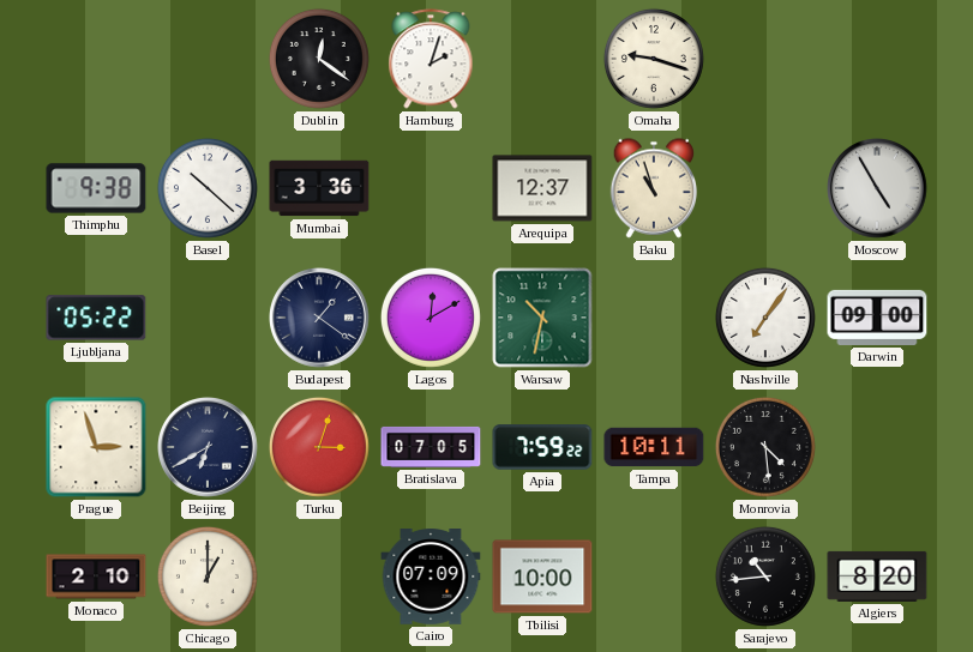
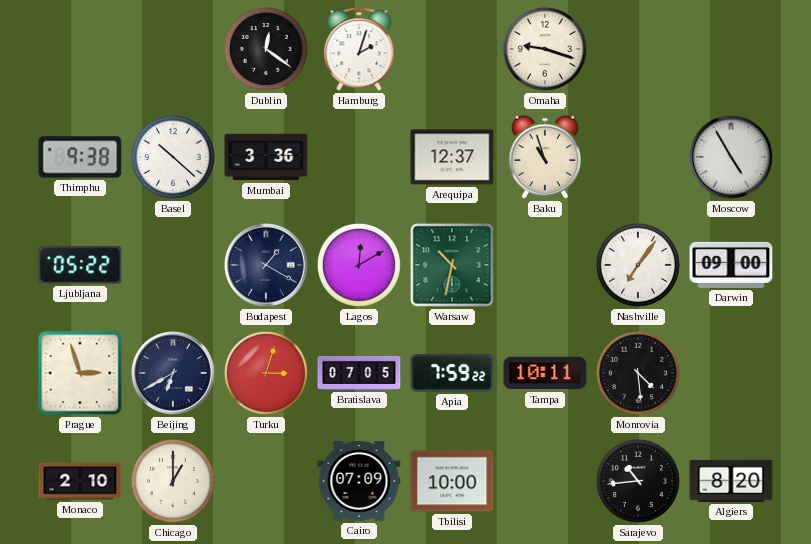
Budapest: 1:21 -> 1:20
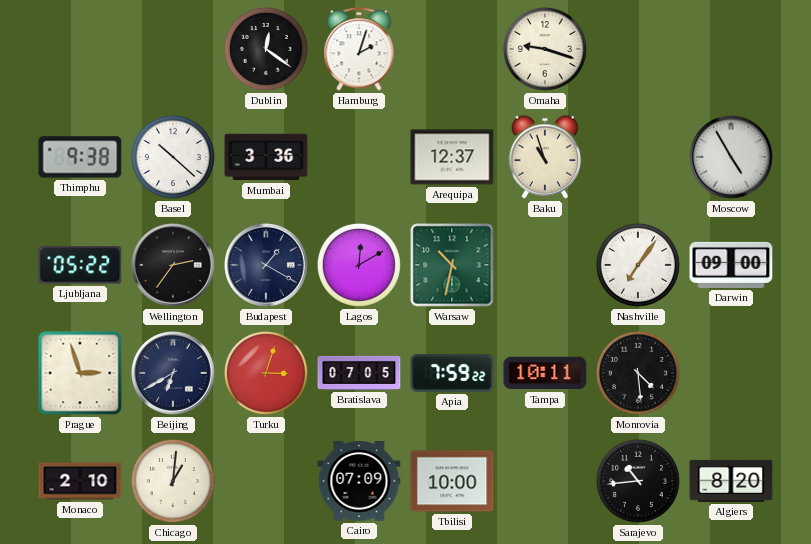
Wellington: none -> 2:36
Chicago: 1:00 -> 1:01
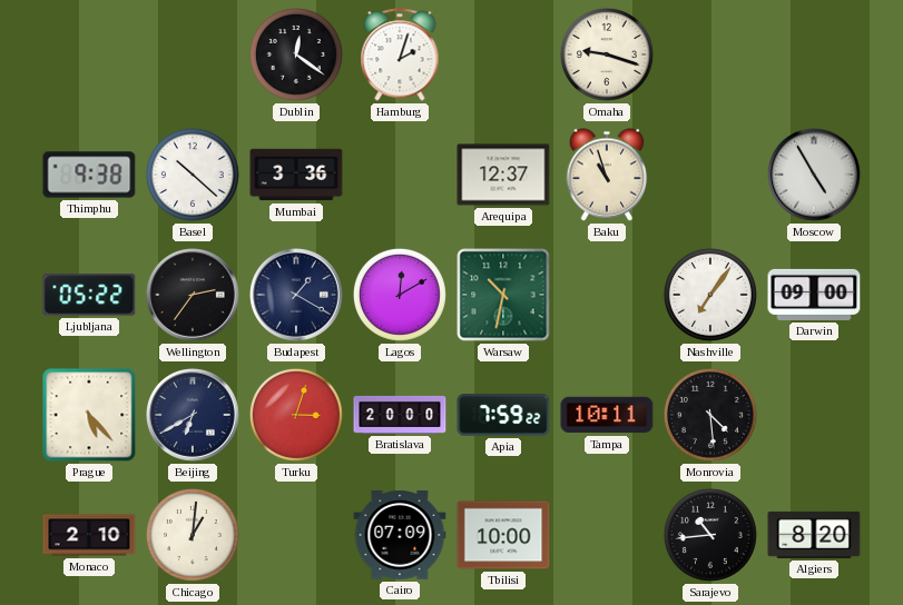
Prague: 2:57 -> 5:23
Bratislava: 07:05 -> 20:00
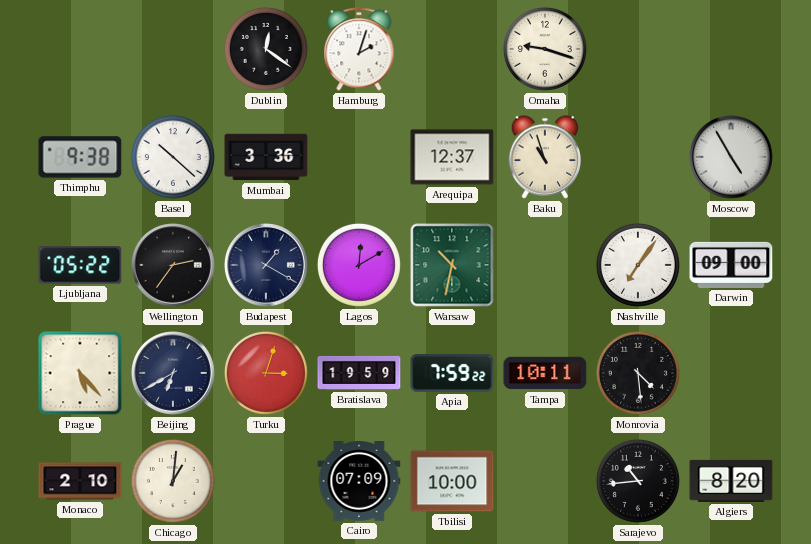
Bratislava: 20:00 -> 19:59
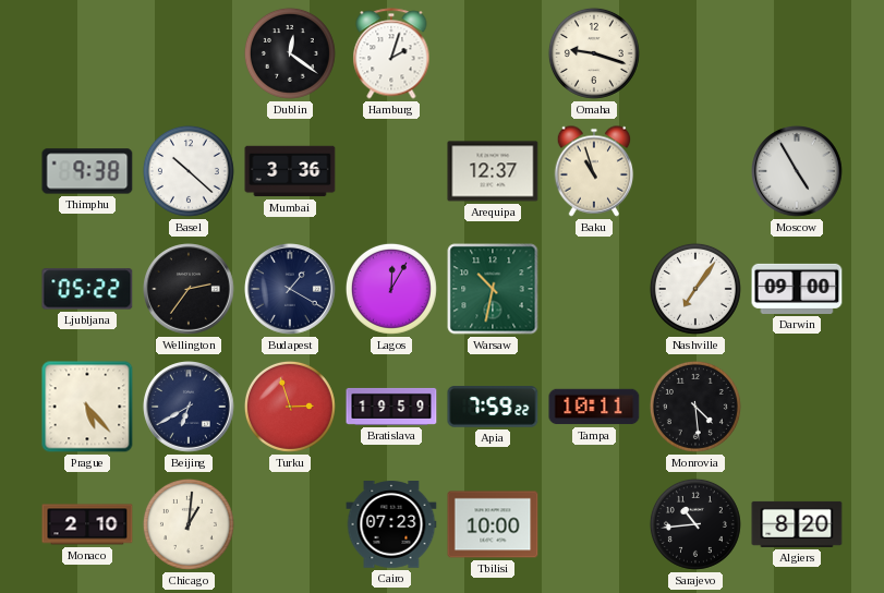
Lagos: 12:10 -> 12:05
Turku: 3:03 -> 2:57
Cairo: 07:09 -> 07:23
